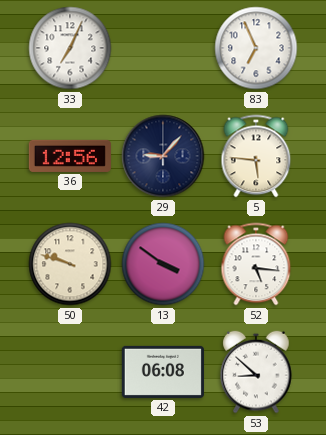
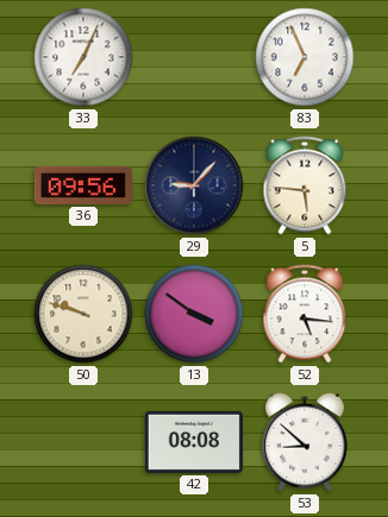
36: 12:56 -> 09:56
42: 06:08 -> 08:08
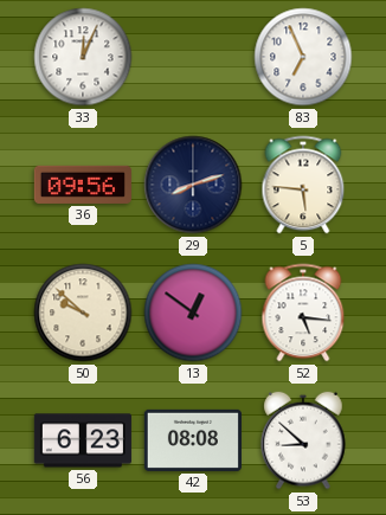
33: 7:04 -> 12:04
29: 9:07 -> 8:12
50: 9:48 -> 9:52
13: 3:51 -> 12:51
56: none -> 6:23
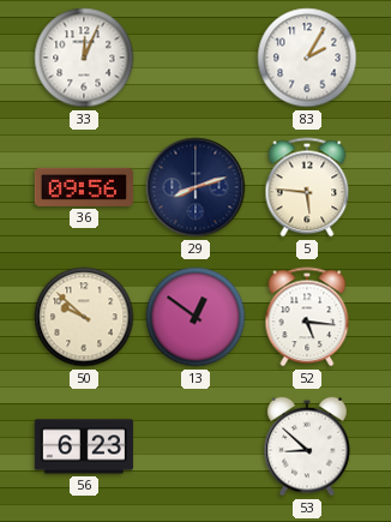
83: 6:56 -> 2:05
42: 08:08 -> none
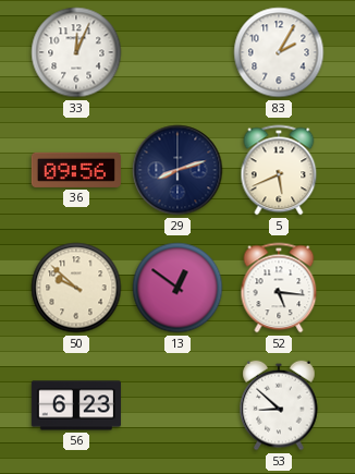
5: 5:46 -> 5:41
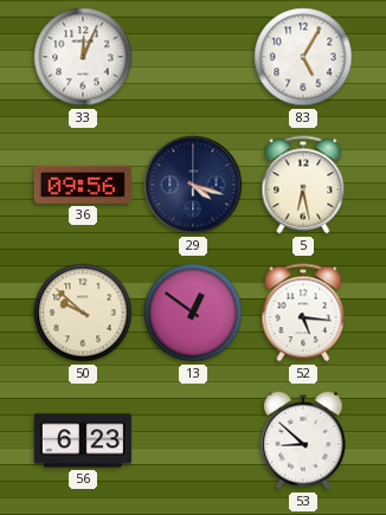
83: 2:05 -> 5:05
29: 8:12 -> 4:18
5: 5:41 -> 6:28
